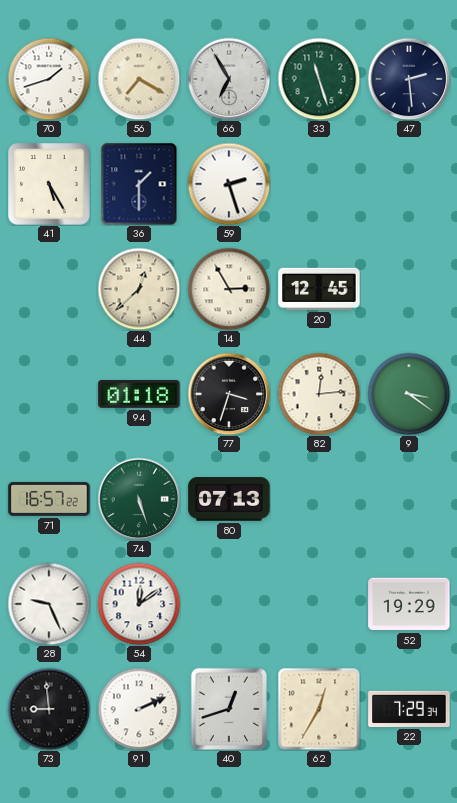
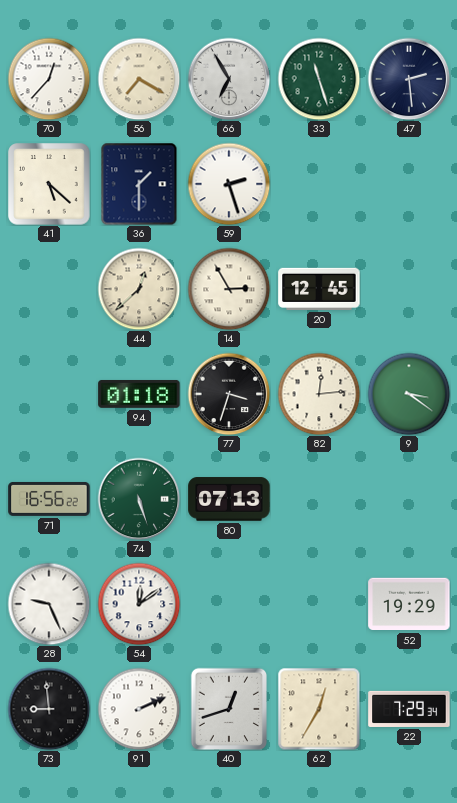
70: 1:42 -> 12:37
41: 5:25 -> 5:22
71: 16:57 -> 16:56
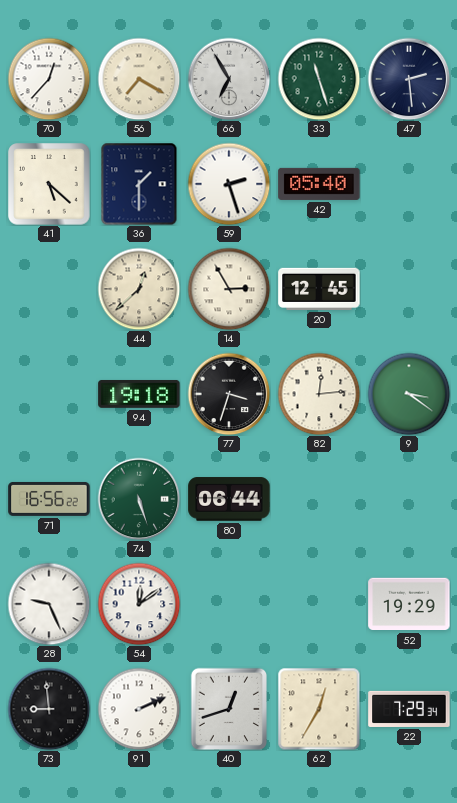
42: none -> 05:40
94: 01:18 -> 19:18
80: 07:13 -> 06:44
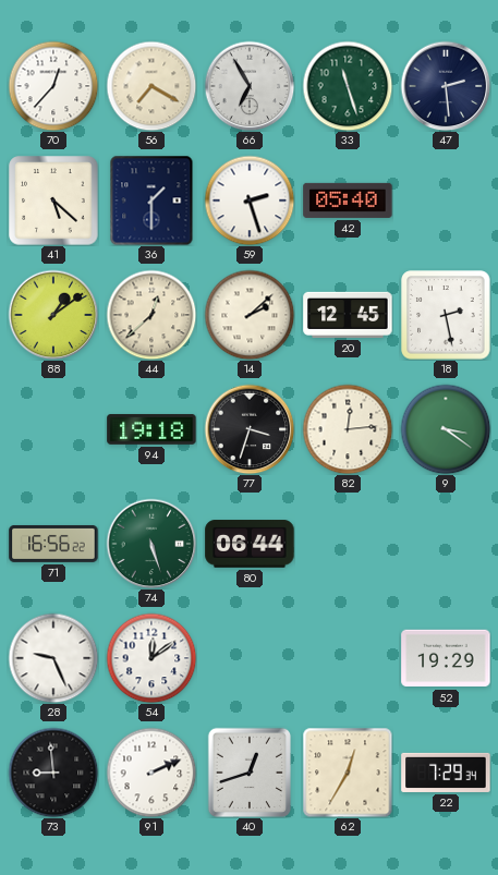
88: none -> 1:09
14: 2:55 -> 2:08
18: none -> 2:28
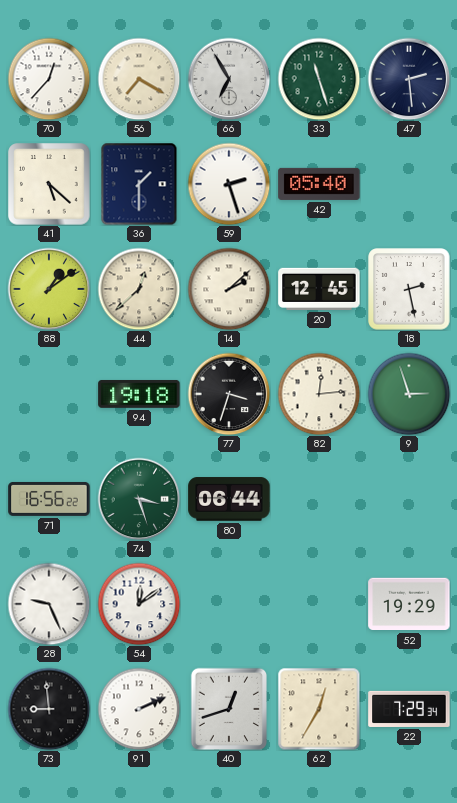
9: 3:21 -> 2:57
74: 5:27 -> 3:27
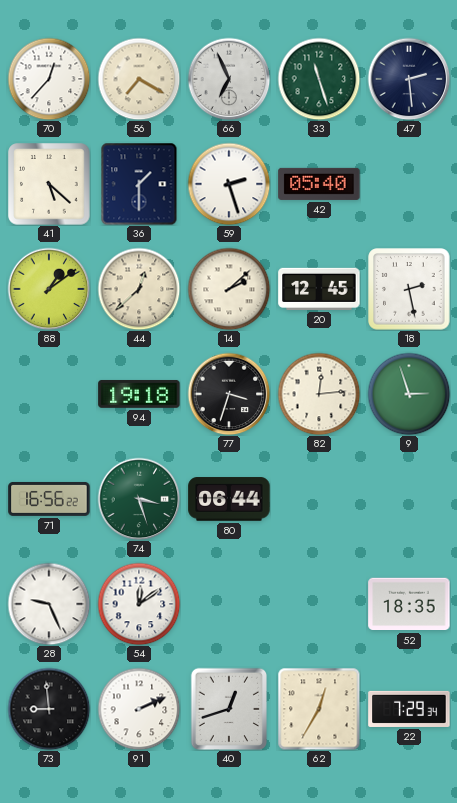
66: 6:55 -> 6:56
52: 19:29 -> 18:35
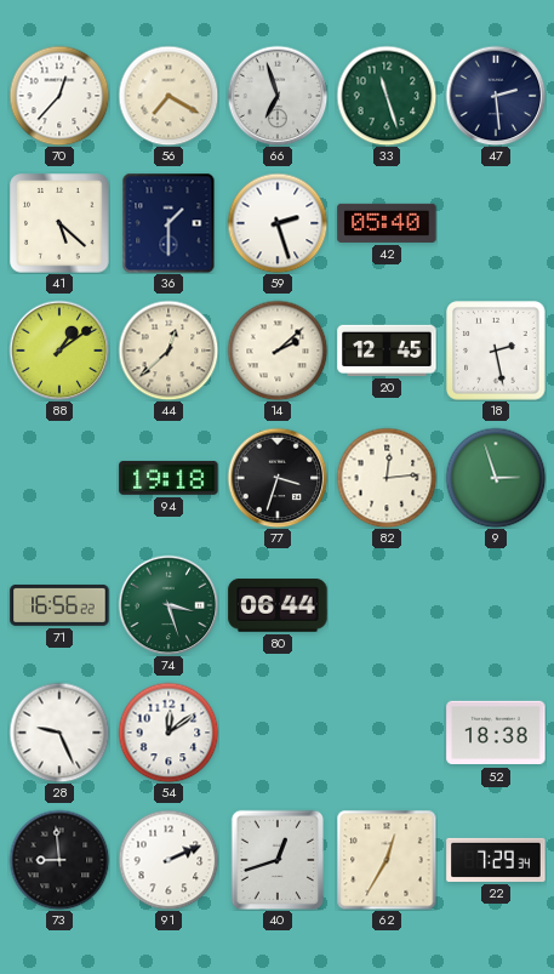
66: 6:56 -> 6:57
52: 18:35 -> 18:38
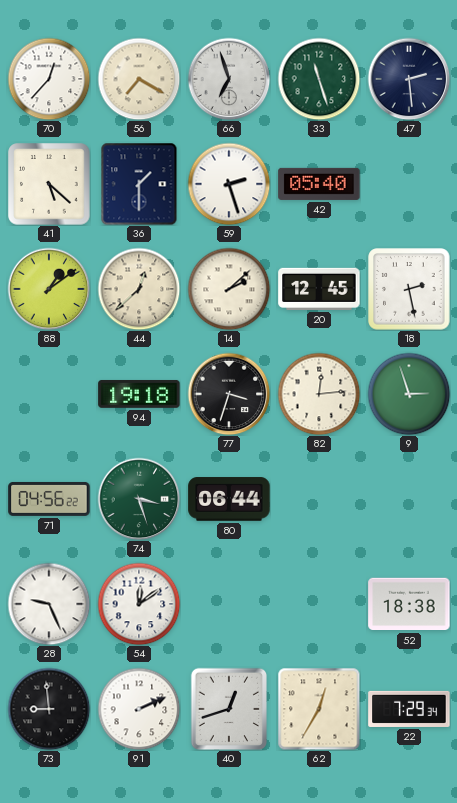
71: 16:56 -> 04:56
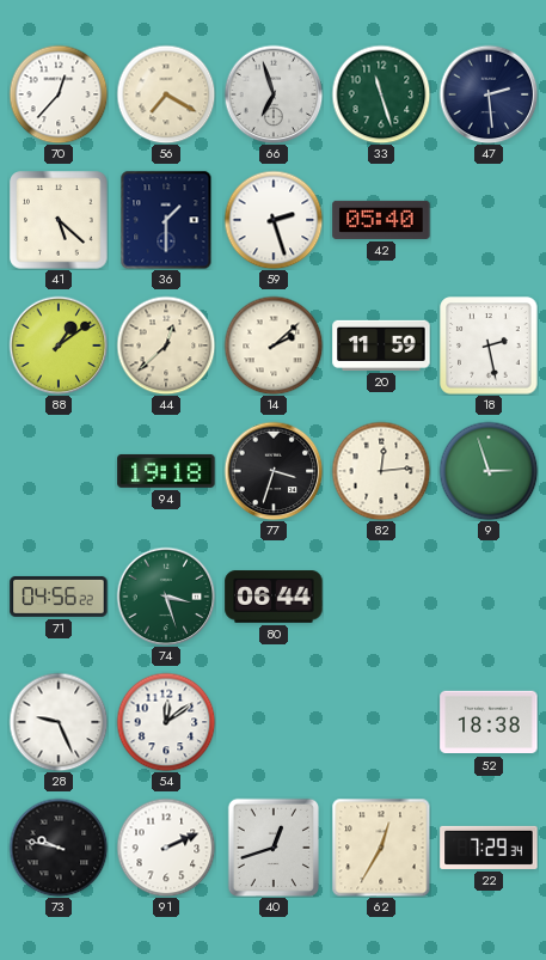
20: 12:45 -> 11:59
73: 8:59 -> 9:47
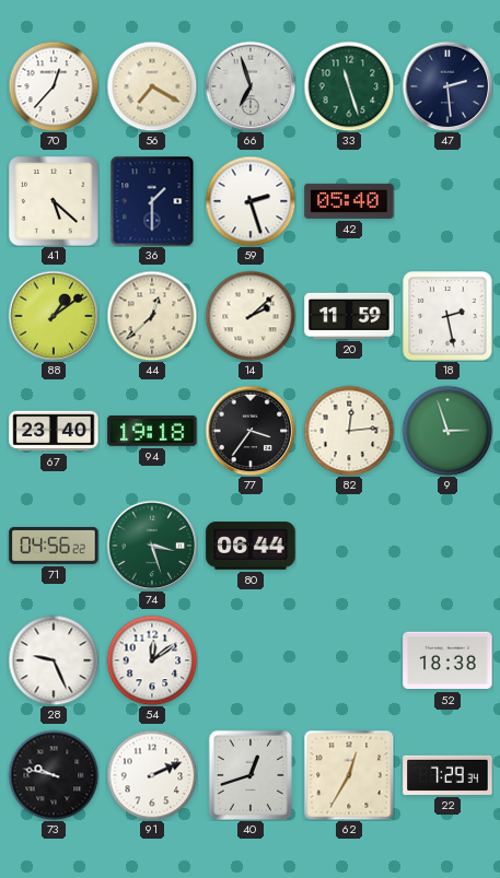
67: none -> 23:40
77: 3:33 -> 3:36
